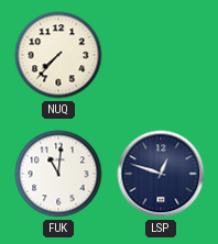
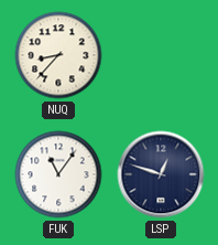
NUQ: 7:37 -> 8:37
FUK: 11:01 -> 11:06
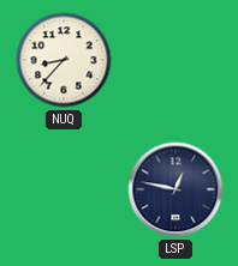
FUK: 11:06 -> none
LSP: 12:48 -> 12:47
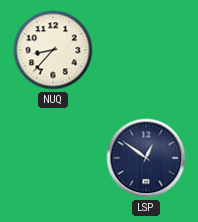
LSP: 12:47 -> 12:51
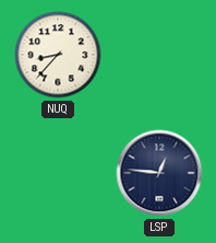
LSP: 12:51 -> 12:46
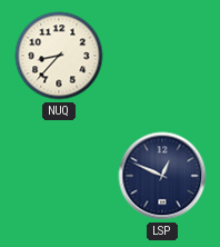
LSP: 12:46 -> 12:49
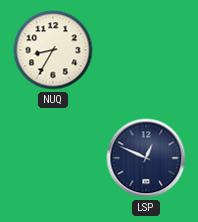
NUQ: 8:37 -> 8:35
